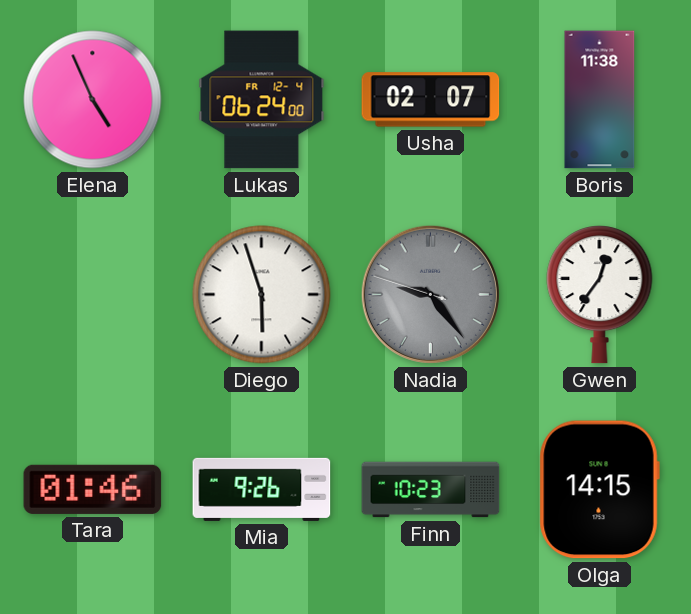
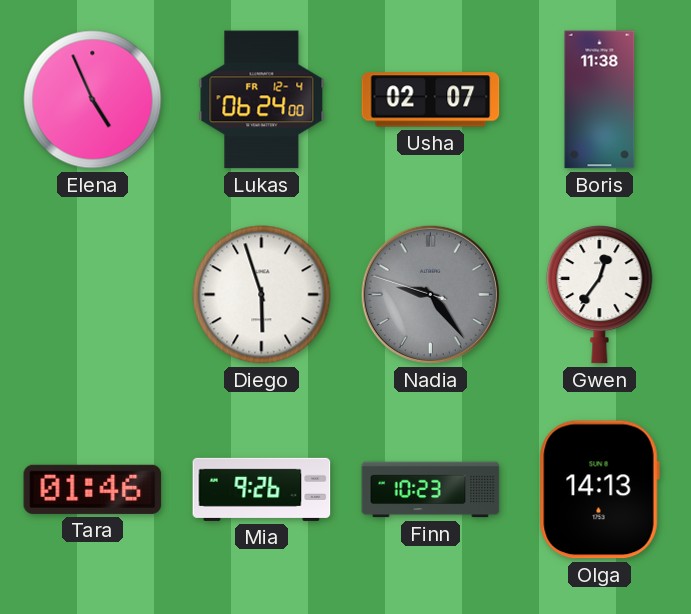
Olga: 14:15 -> 14:13
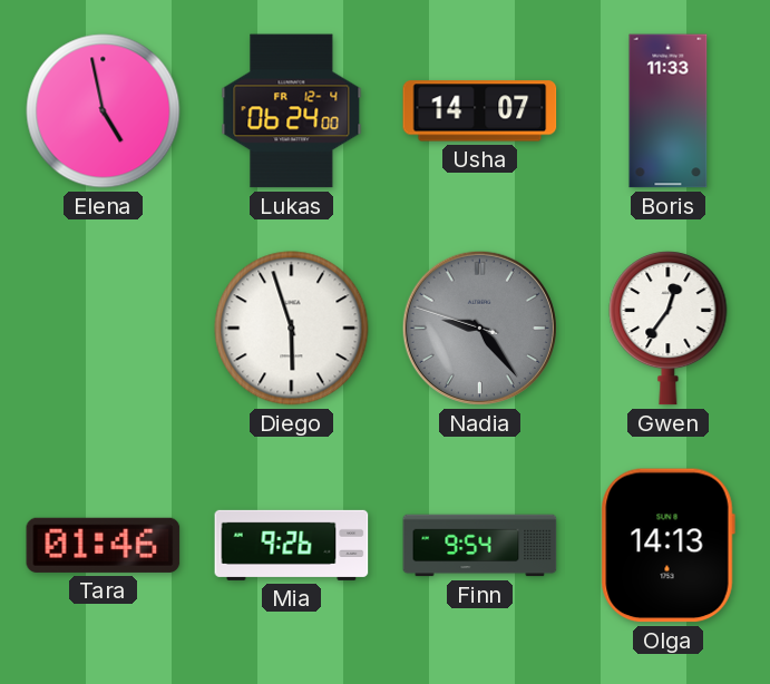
Elena: 4:56 -> 4:58
Usha: 02:07 -> 14:07
Boris: 11:38 -> 11:33
Finn: 10:23 -> 9:54
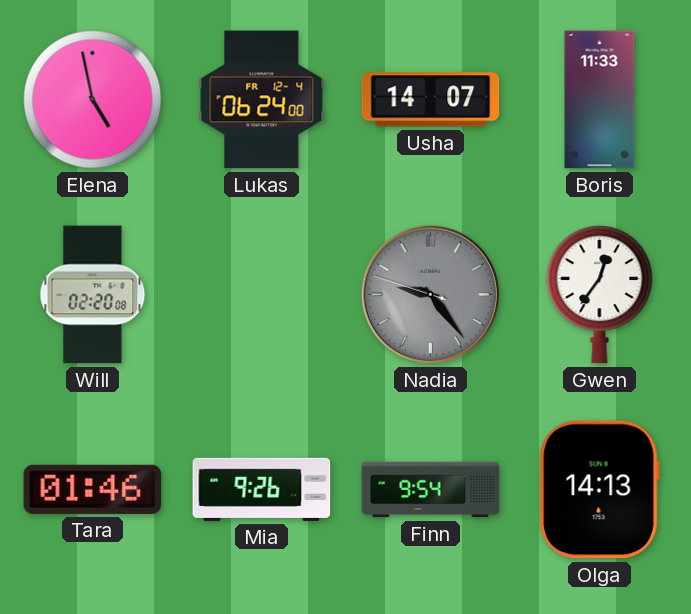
Will: none -> 02:20
Diego: 5:57 -> none
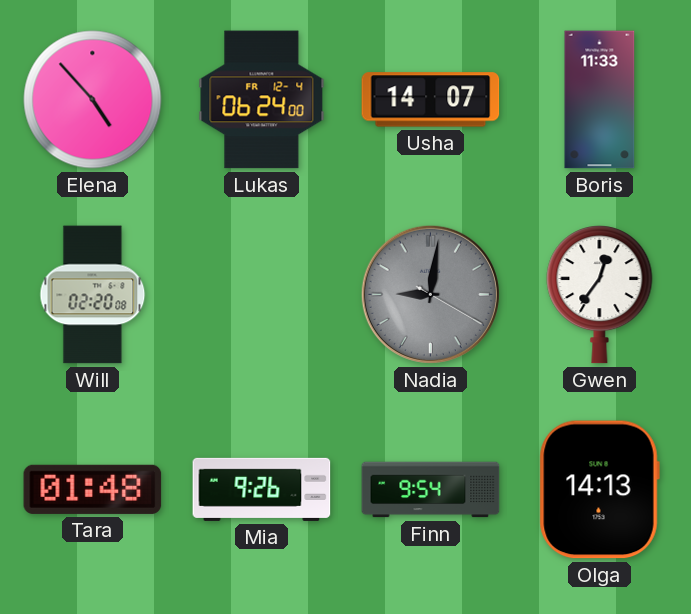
Elena: 4:58 -> 4:53
Nadia: 9:23 -> 9:01
Tara: 01:46 -> 01:48
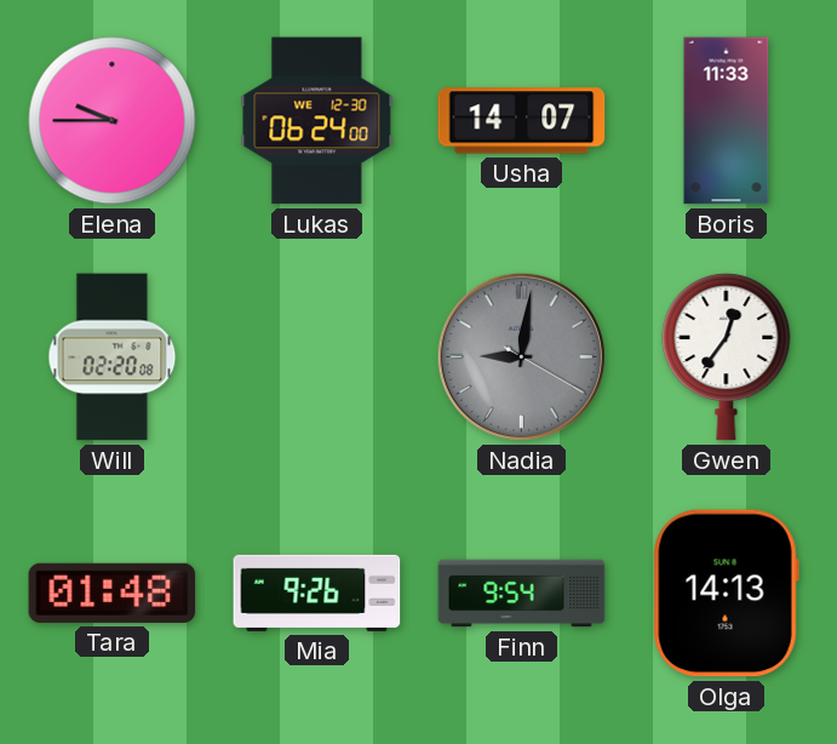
Elena: 4:53 -> 9:45
Lukas date: FR 12-4 -> WE 12-30
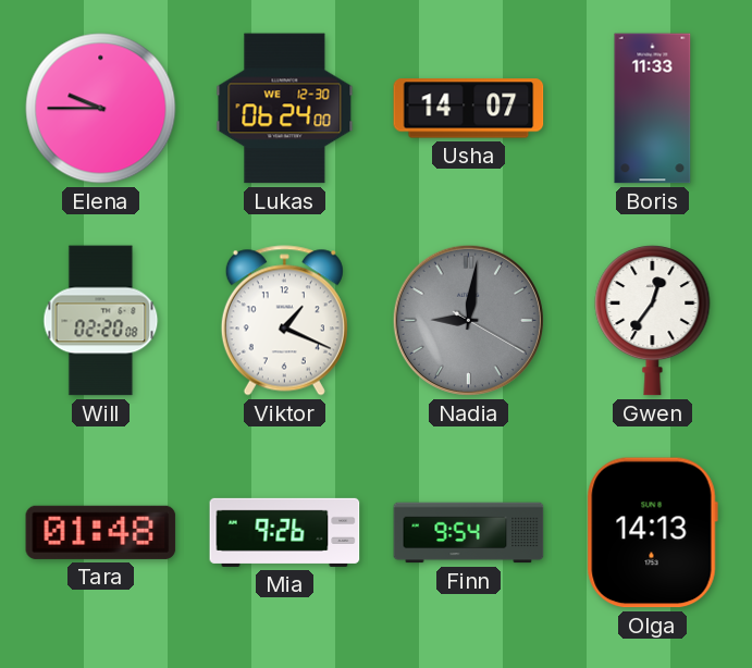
Viktor: none -> 1:19
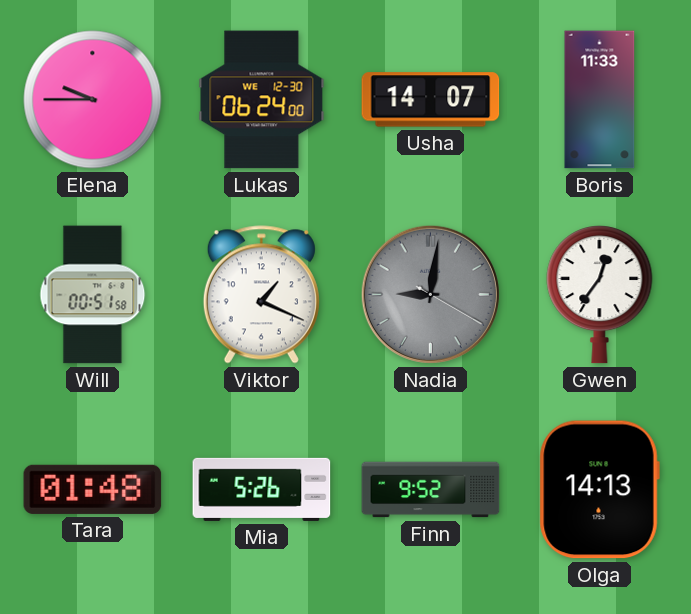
Will: 02:20 -> 00:51
Mia: 9:26 -> 5:26
Finn: 9:54 -> 9:52
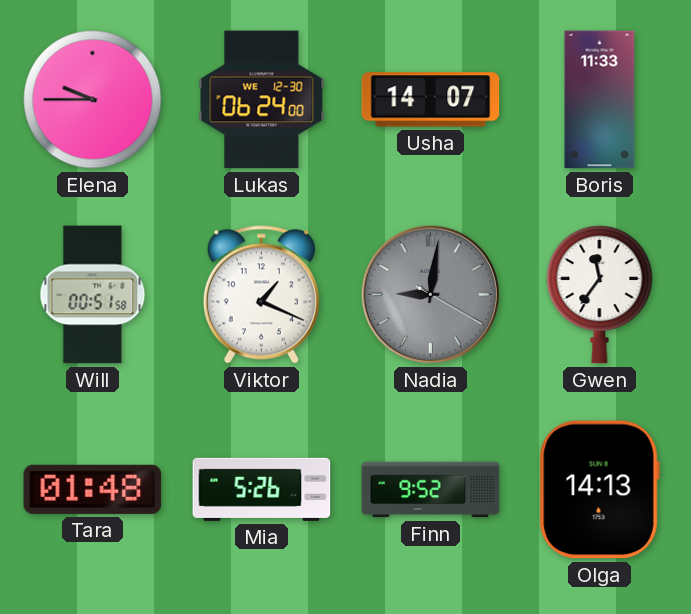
Gwen: 12:36 -> 11:36
